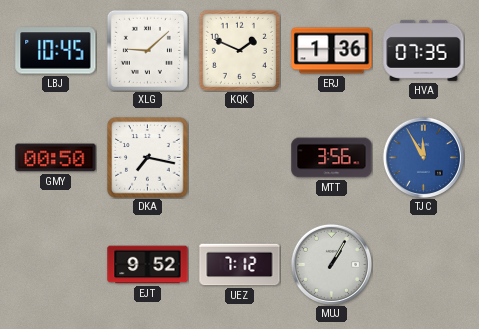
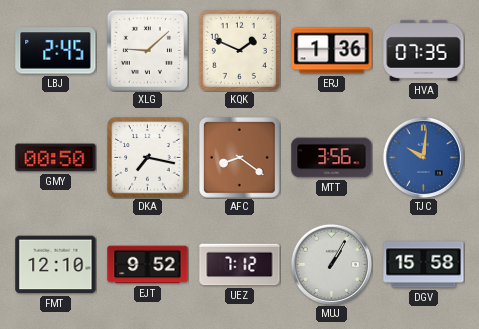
LBJ: 10:45 -> 2:45
AFC: none -> 8:21
TJC: 11:55 -> 10:01
FMT: none -> 12:10
DGV: none -> 15:58
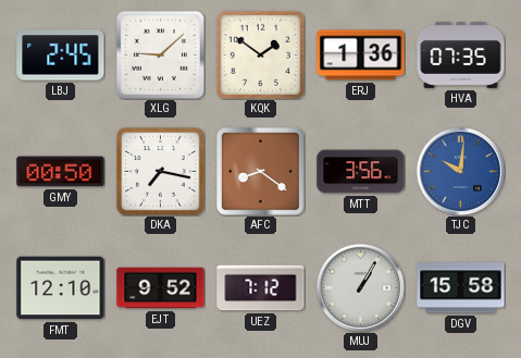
KQK: 1:49 -> 1:51
